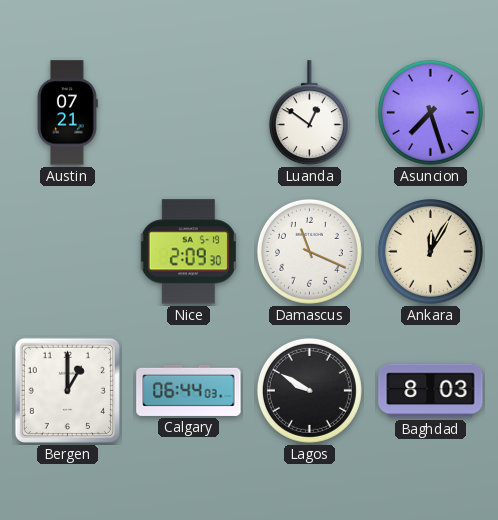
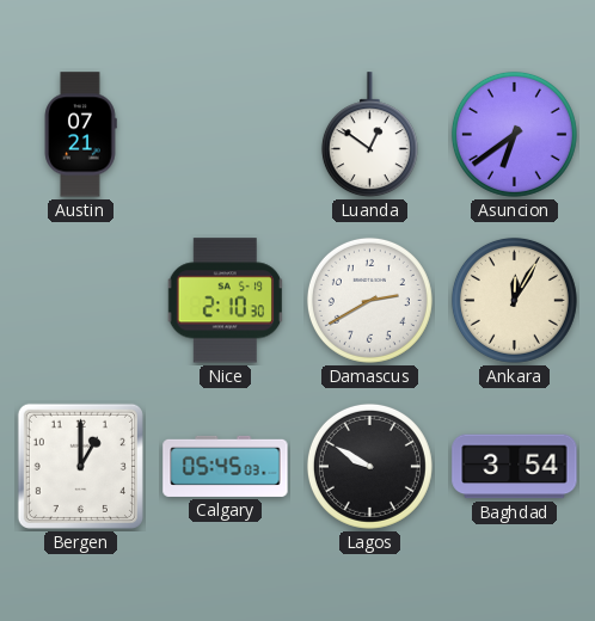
Asuncion: 7:27 -> 6:39
Nice: 2:09 -> 2:10
Damascus: 11:19 -> 2:40
Calgary: 06:44 -> 05:45
Baghdad: 8:03 -> 3:54
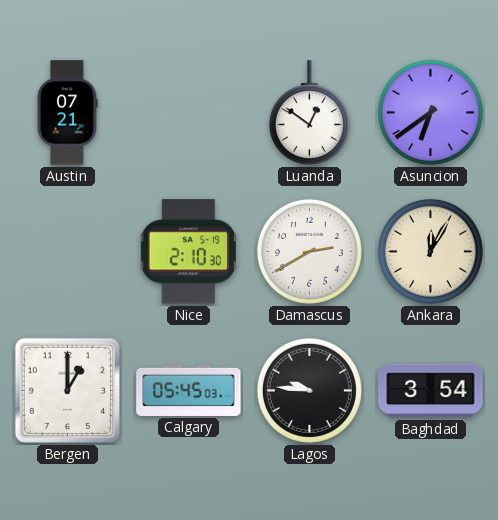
Lagos: 9:50 -> 9:46
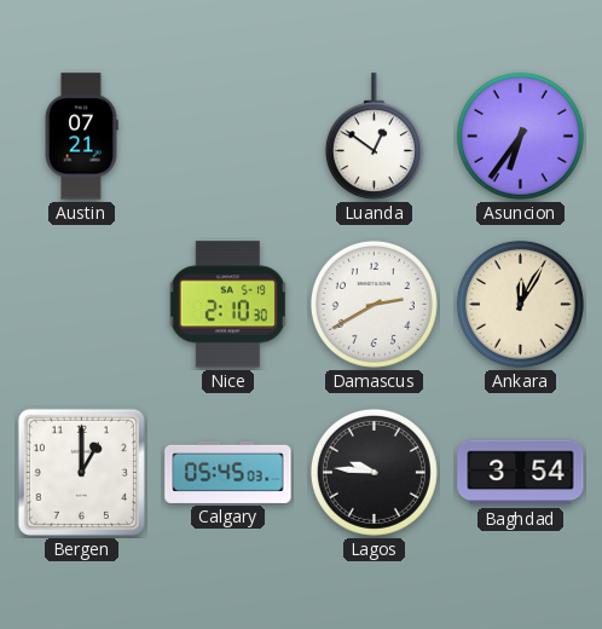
Asuncion: 6:39 -> 6:36
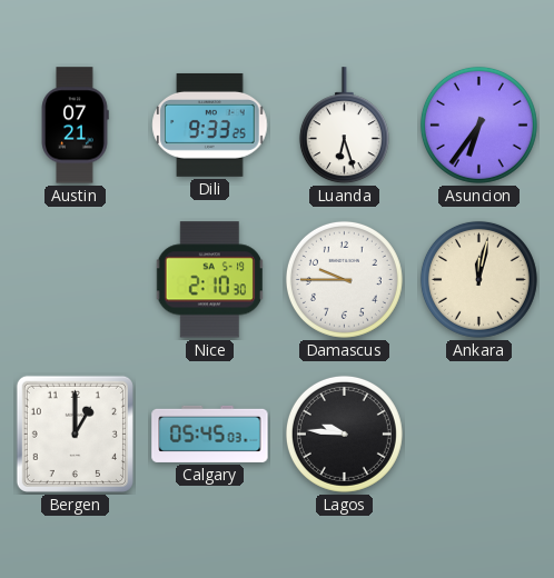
Dili: none -> 9:33
Luanda: 12:51 -> 6:27
Damascus: 2:40 -> 9:45
Ankara: 12:05 -> 12:02
Baghdad: 3:54 -> none
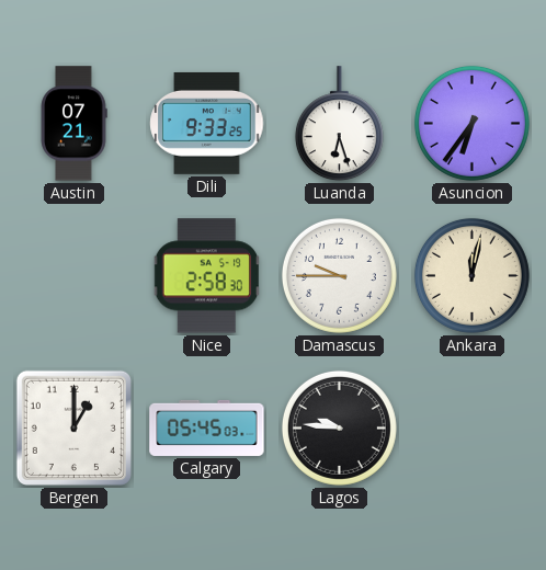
Nice: 2:10 -> 2:58
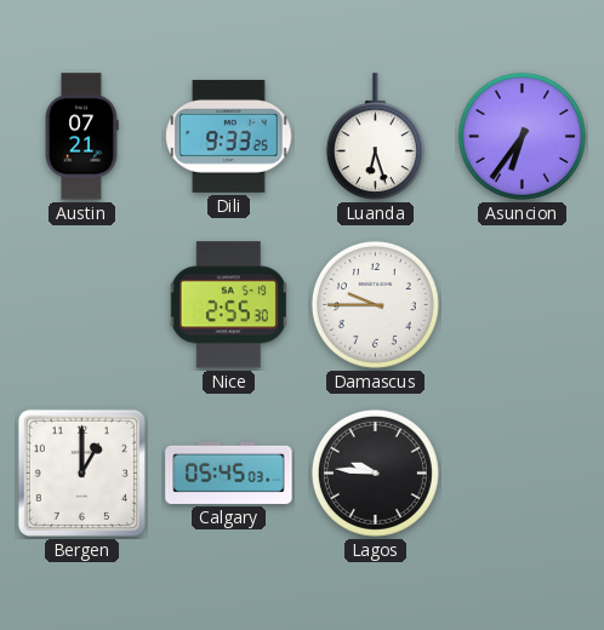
Nice: 2:58 -> 2:55
Ankara: 12:02 -> none
